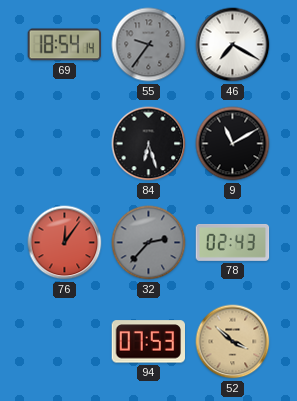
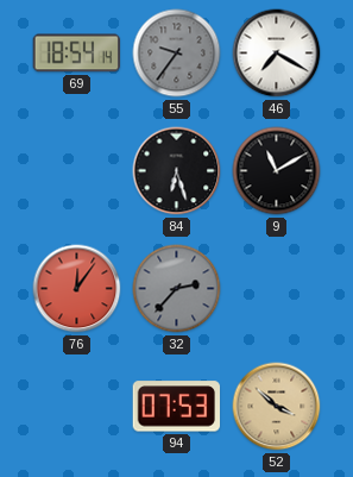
78: 02:43 -> none
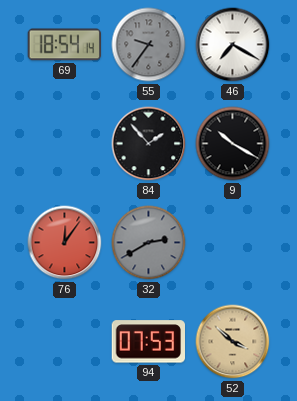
84: 6:27 -> 1:53
9: 11:10 -> 10:20
32: 2:37 -> 2:40
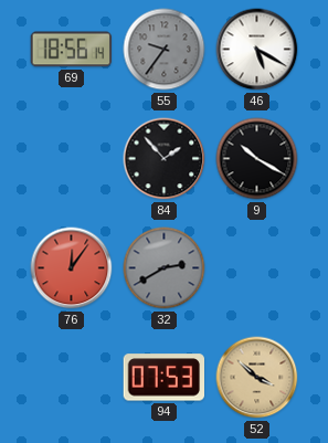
69: 18:54 -> 18:56
46: 7:20 -> 5:20
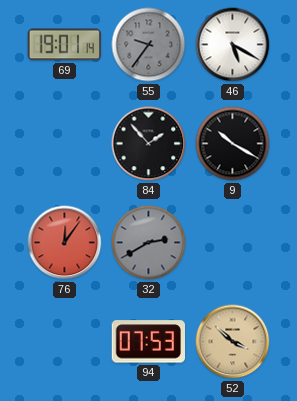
69: 18:56 -> 19:01
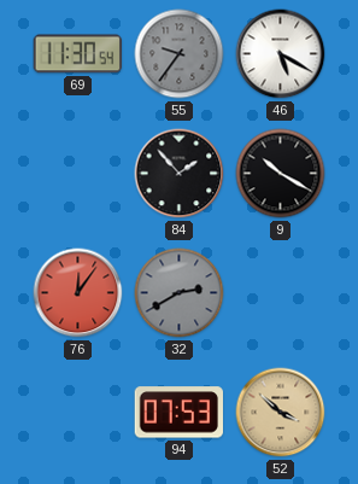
69: 19:01 -> 11:30
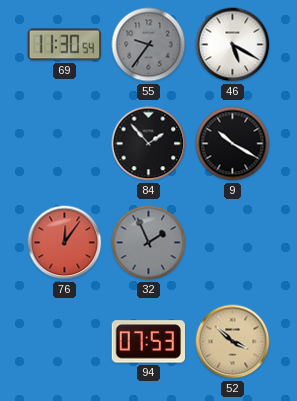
32: 2:40 -> 1:56
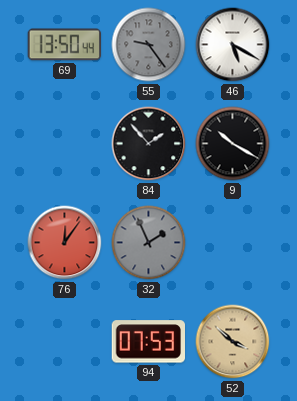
69: 11:30 -> 13:50
55: 9:36 -> 9:24
